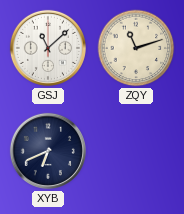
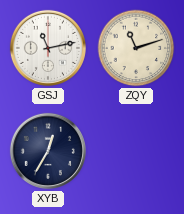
GSJ: 11:08 -> 11:13
XYB: 6:41 -> 12:35
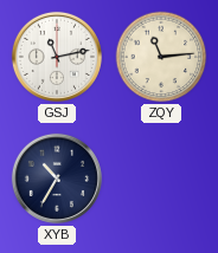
ZQY: 11:12 -> 11:14
XYB: 12:35 -> 10:35
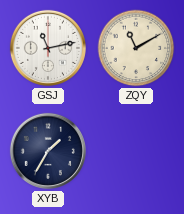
ZQY: 11:14 -> 11:10
XYB: 10:35 -> 1:35
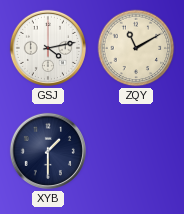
GSJ: 11:13 -> 4:13
XYB: 1:35 -> 1:30
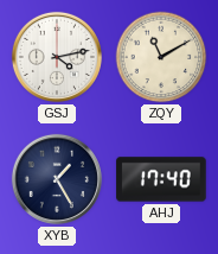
XYB: 1:30 -> 1:25
AHJ: none -> 17:40
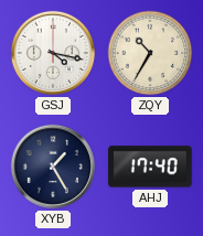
GSJ: 4:13 -> 4:17
ZQY: 11:10 -> 10:35
